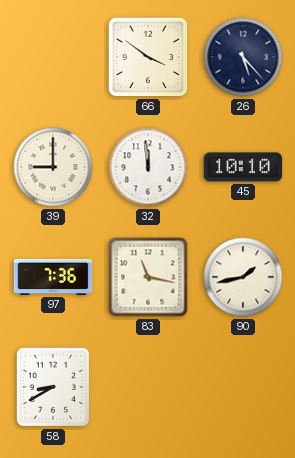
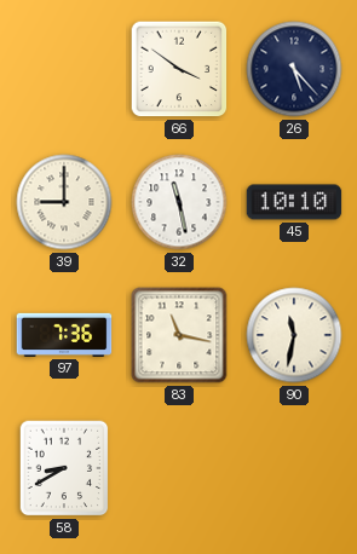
32: 11:59 -> 11:28
90: 1:43 -> 11:32
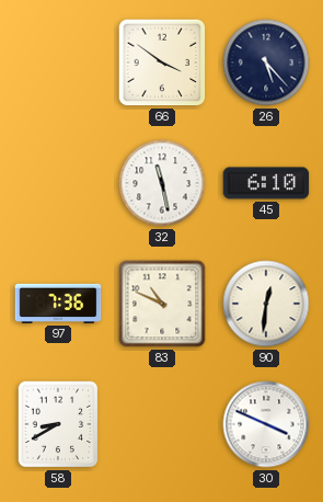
39: 9:00 -> none
45: 10:10 -> 6:10
83: 11:17 -> 10:49
90: 11:32 -> 12:31
30: none -> 3:49
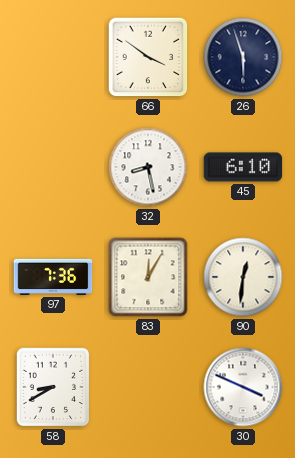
26: 5:23 -> 5:57
32: 11:28 -> 8:28
83: 10:49 -> 12:05
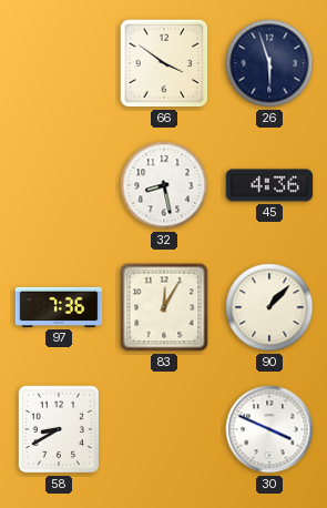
45: 6:10 -> 4:36
90: 12:31 -> 1:07
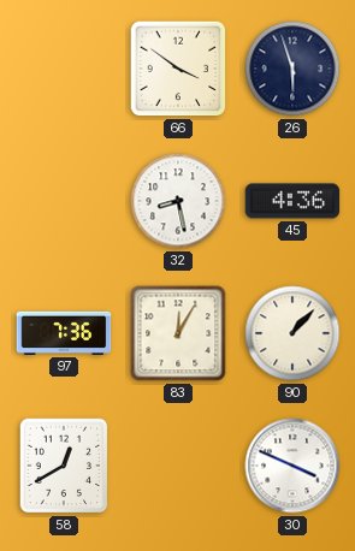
58: 8:40 -> 12:40
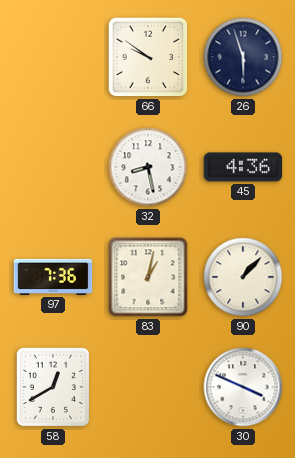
66: 3:51 -> 9:51
83: 12:05 -> 1:02
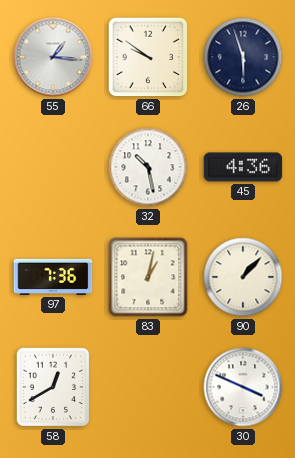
55: none -> 1:16
32: 8:28 -> 10:28
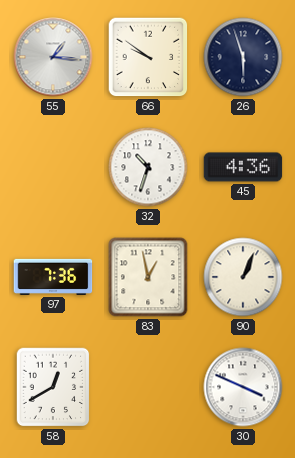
32: 10:28 -> 10:33
83: 1:02 -> 12:58
90: 1:07 -> 1:04
